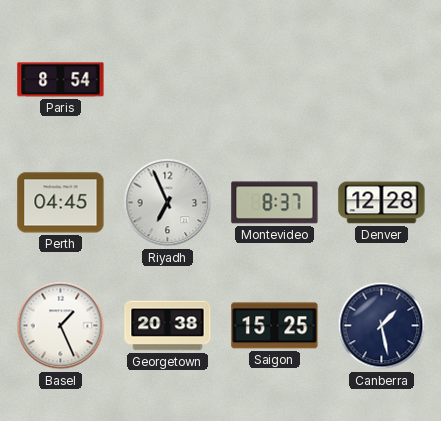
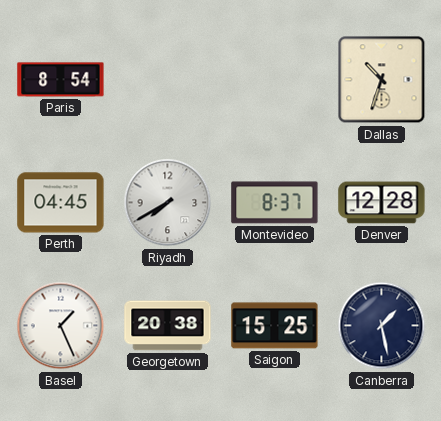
Dallas: none -> 10:33
Riyadh: 6:56 -> 7:40
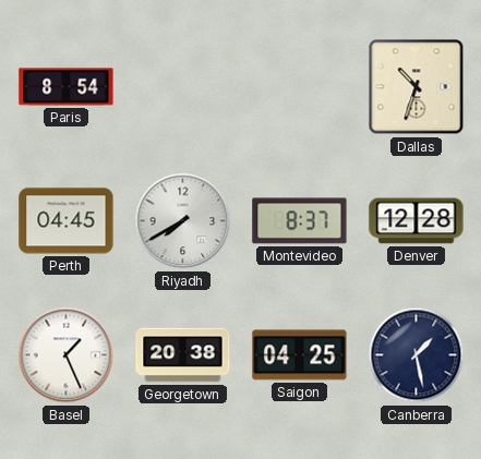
Saigon: 15:25 -> 04:25
